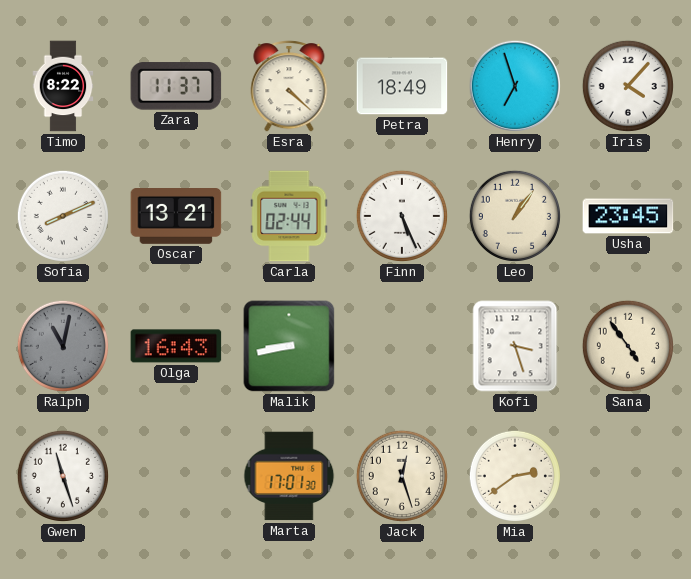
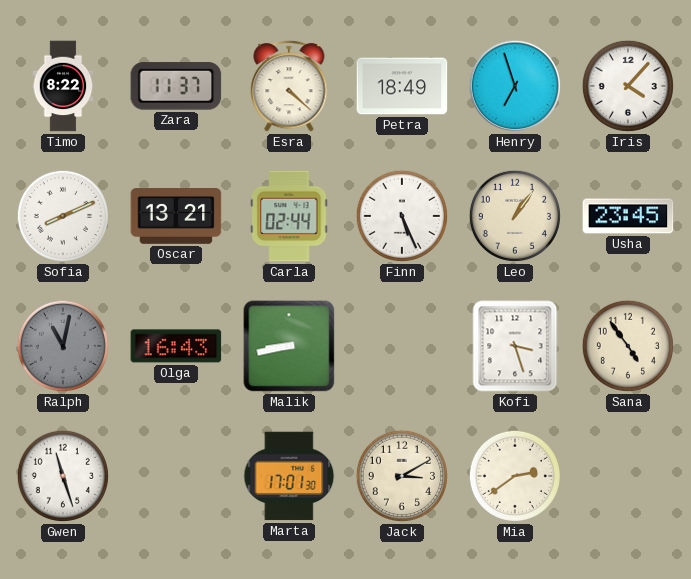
Jack: 12:27 -> 3:10
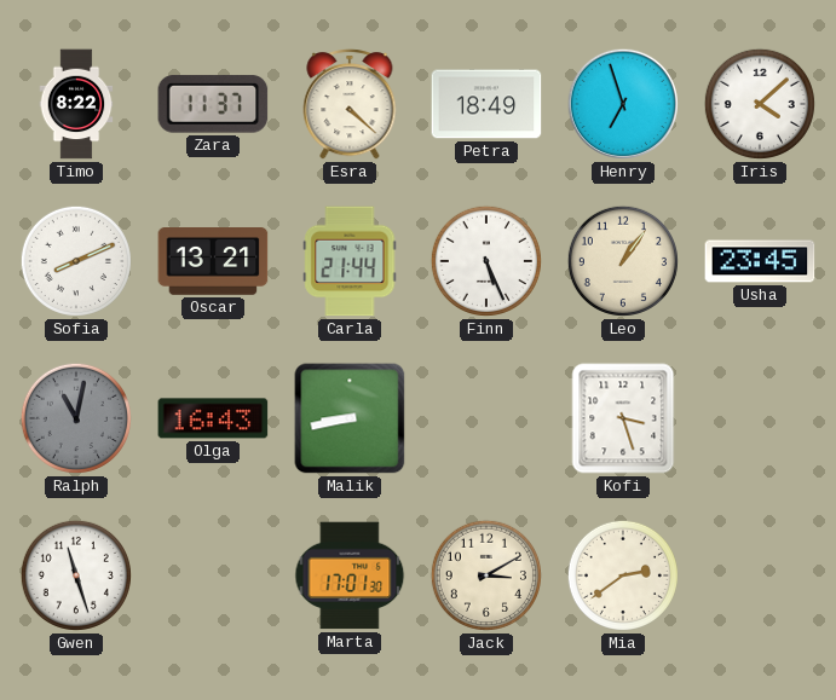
Iris: 4:07 -> 4:08
Carla: 02:44 -> 21:44
Sana: 4:54 -> none
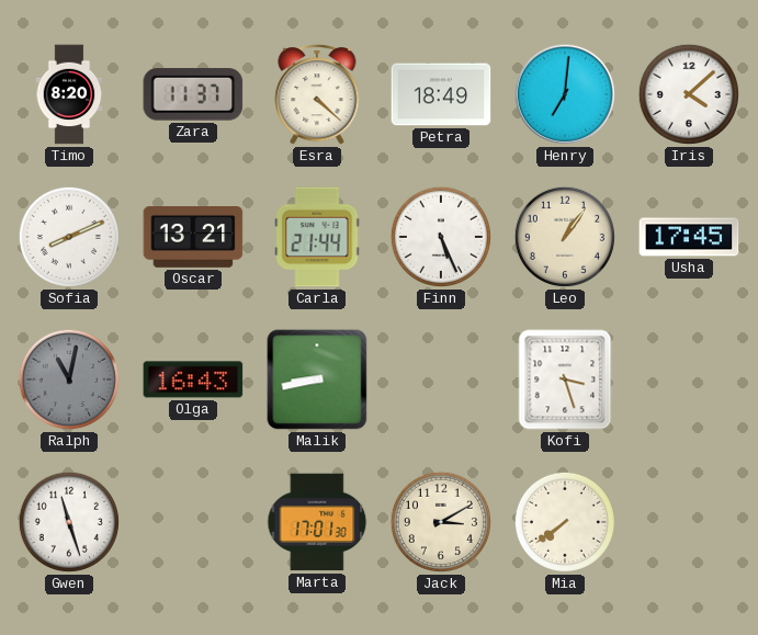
Timo: 8:22 -> 8:20
Henry: 6:57 -> 7:01
Usha: 23:45 -> 17:45
Mia: 2:39 -> 7:39
